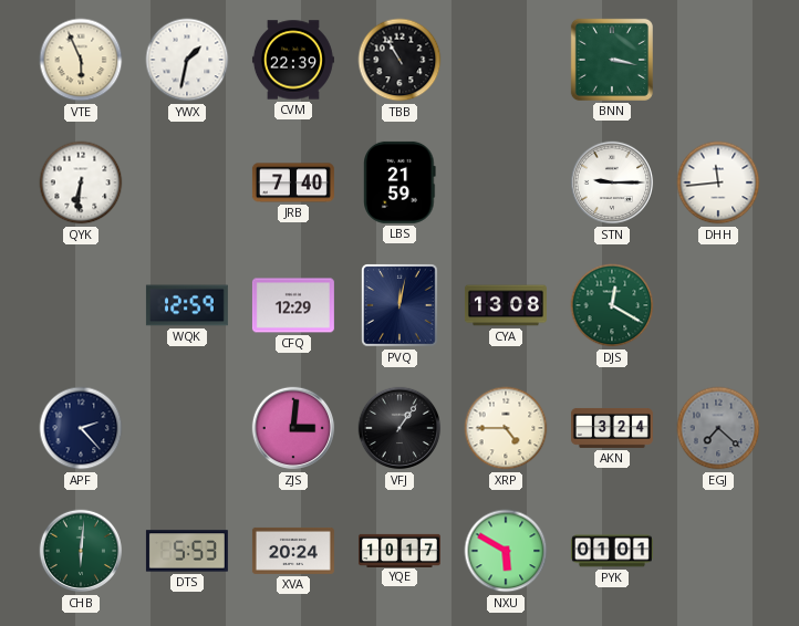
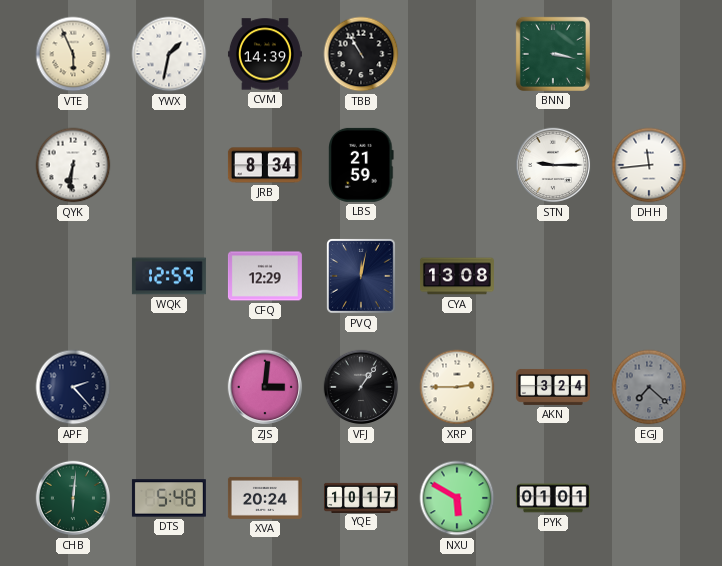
CVM: 22:39 -> 14:39
JRB: 7:40 -> 8:34
DJS: 12:20 -> none
XRP: 4:45 -> 2:45
DTS: 5:53 -> 5:48
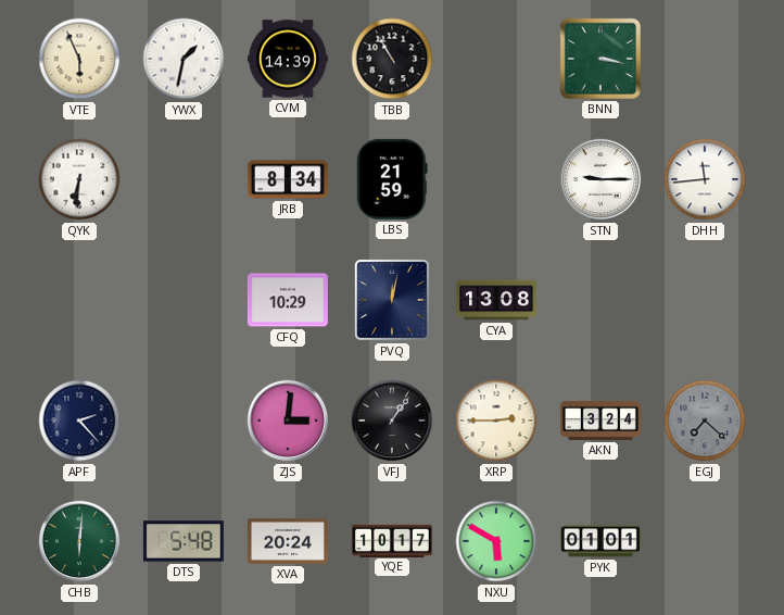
WQK: 12:59 -> none
CFQ: 12:29 -> 10:29
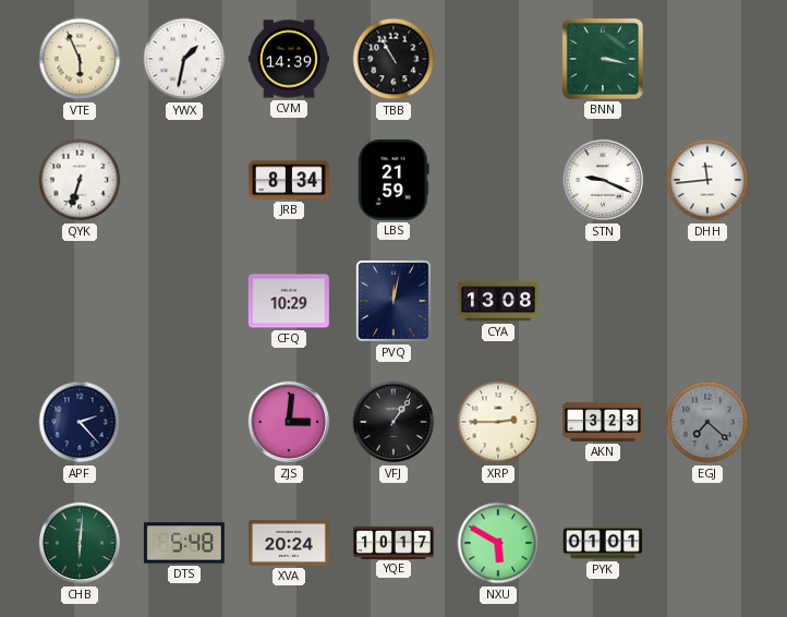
QYK: 6:31 -> 6:33
STN: 9:15 -> 9:19
AKN: 3:24 -> 3:23
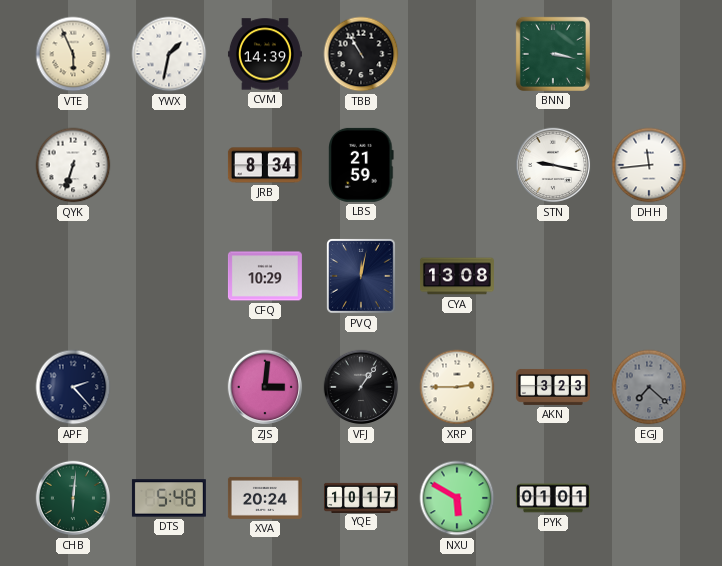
STN: 9:19 -> 9:17
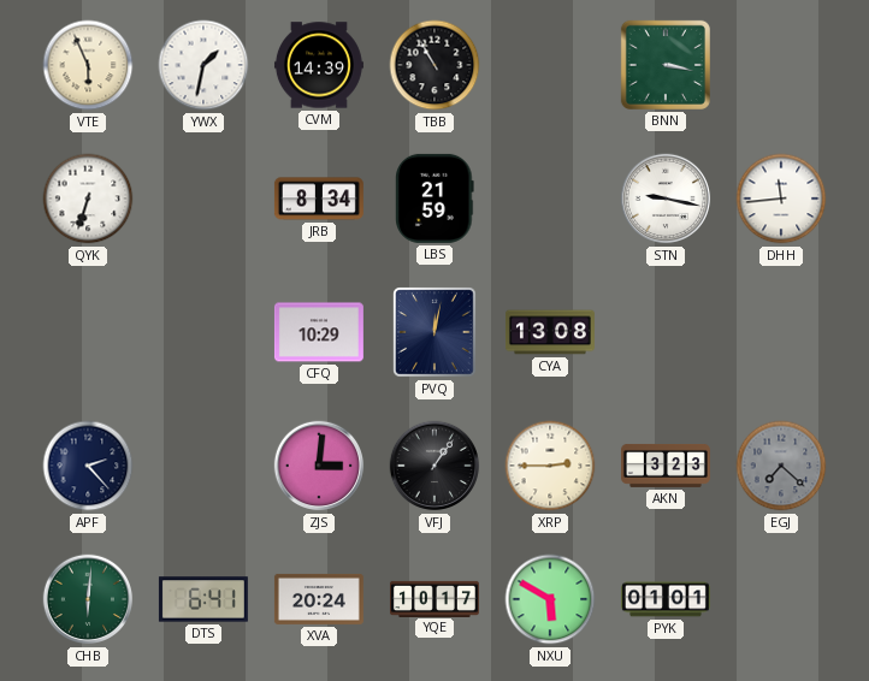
DTS: 5:48 -> 6:41
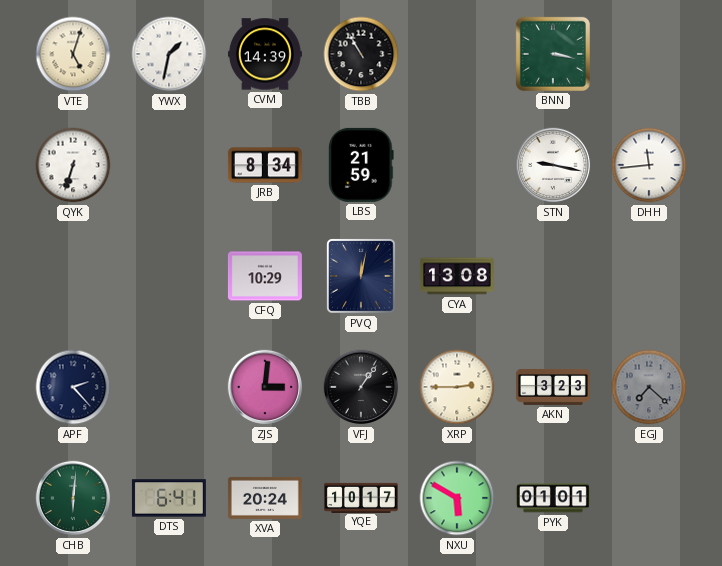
VTE: 5:56 -> 5:03
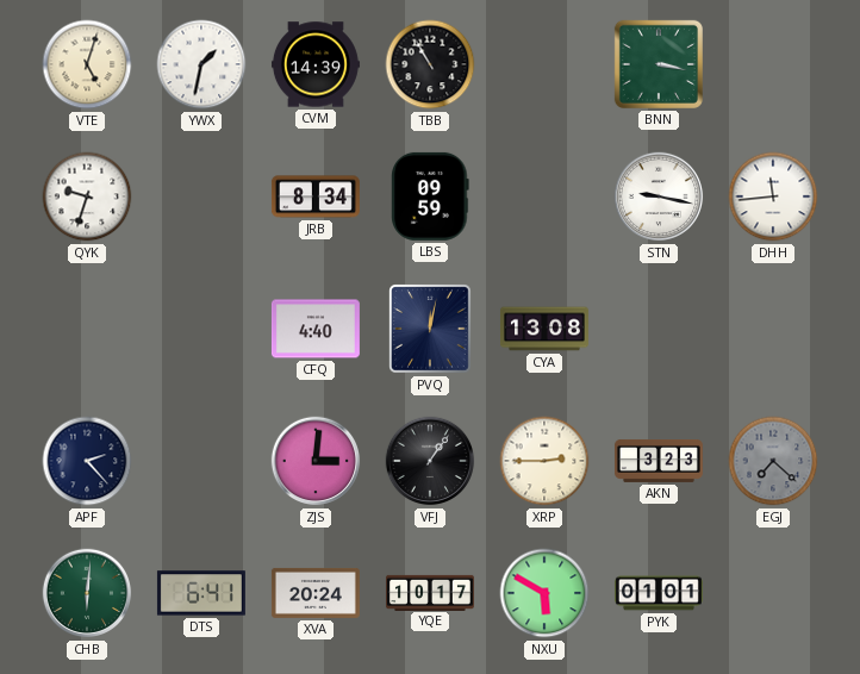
QYK: 6:33 -> 9:33
LBS: 21:59 -> 09:59
CFQ: 10:29 -> 4:40
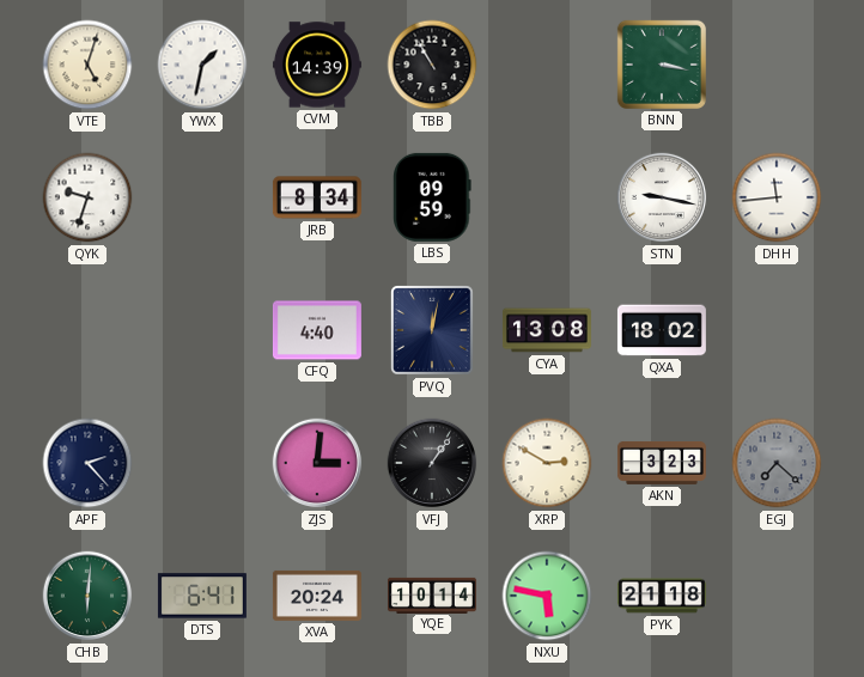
QXA: none -> 18:02
XRP: 2:45 -> 2:50
YQE: 10:17 -> 10:14
NXU: 5:50 -> 5:47
PYK: 01:01 -> 21:18
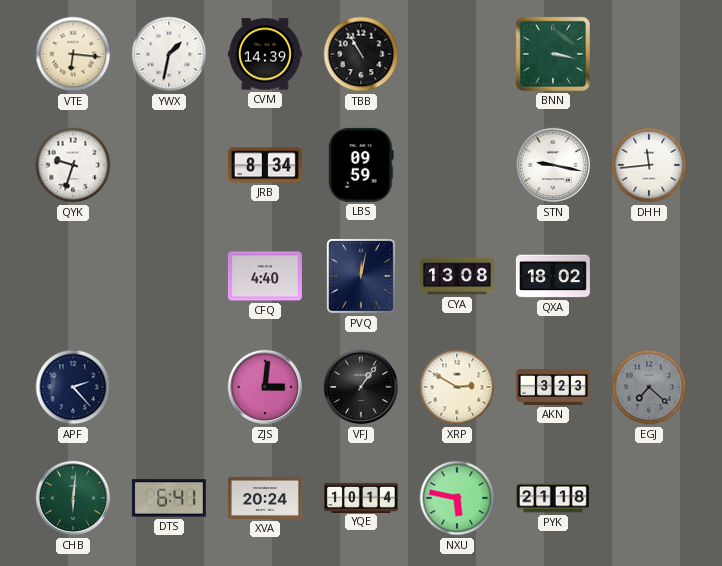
VTE: 5:03 -> 6:16
